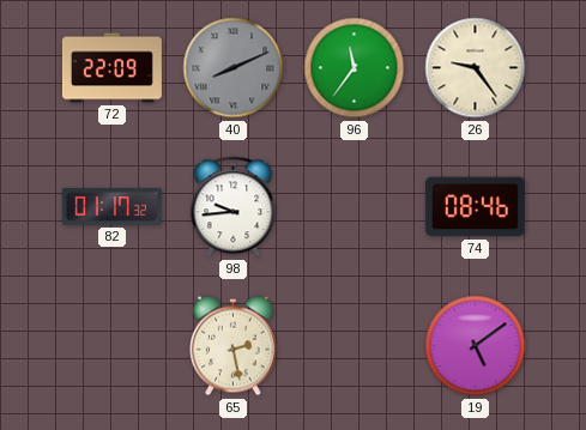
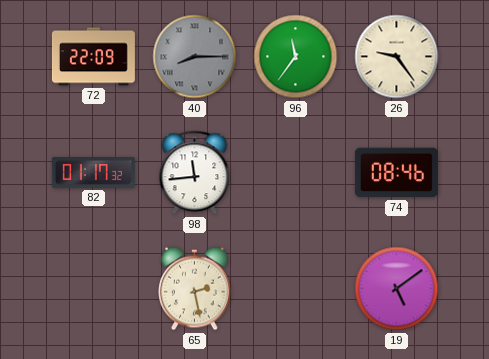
40: 8:11 -> 8:15
98: 9:44 -> 11:44
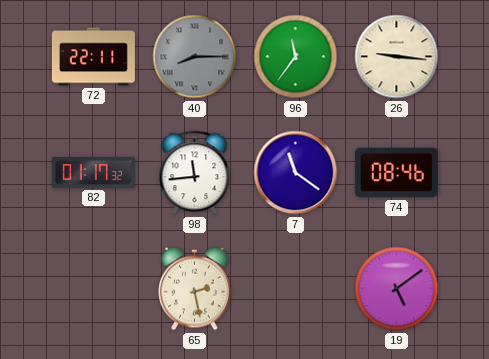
72: 22:09 -> 22:11
26: 9:24 -> 9:16
7: none -> 11:21
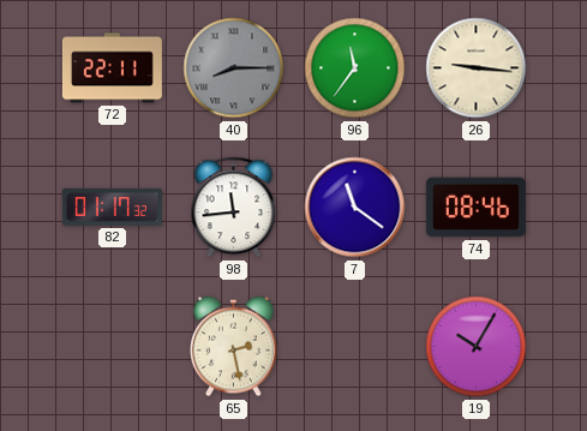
19: 5:09 -> 10:05
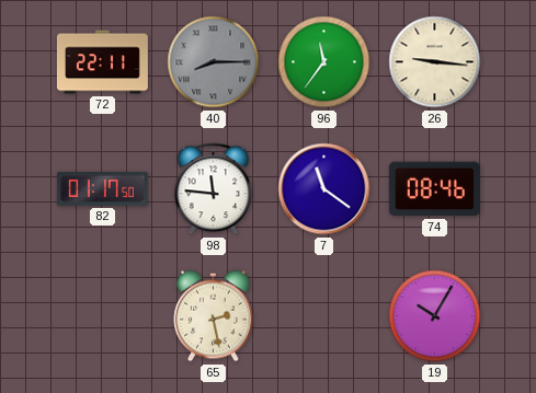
82: 01:17:32 -> 01:17:50
98: 11:44 -> 11:46
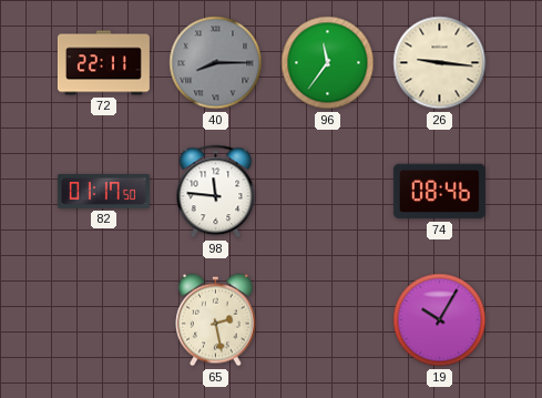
7: 11:21 -> none
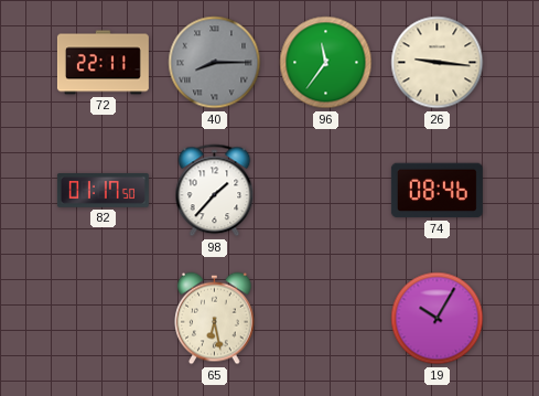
98: 11:46 -> 1:37
65: 2:28 -> 6:28
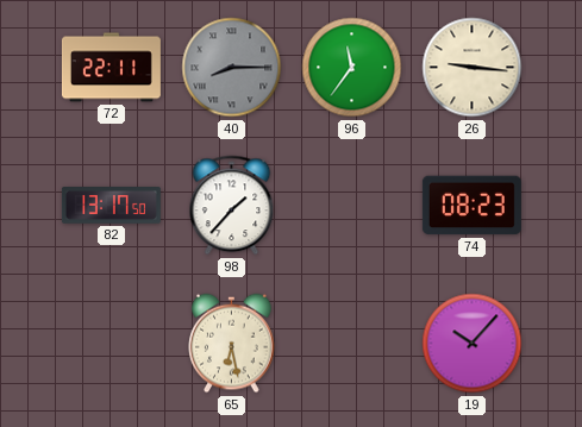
82: 01:17 -> 13:17
74: 08:46 -> 08:23
19: 10:05 -> 10:07
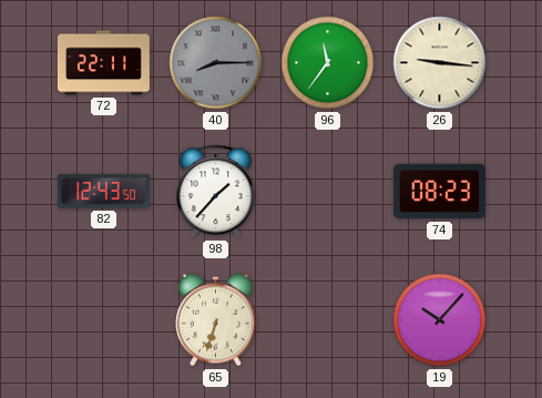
82: 13:17 -> 12:43
65: 6:28 -> 6:33
